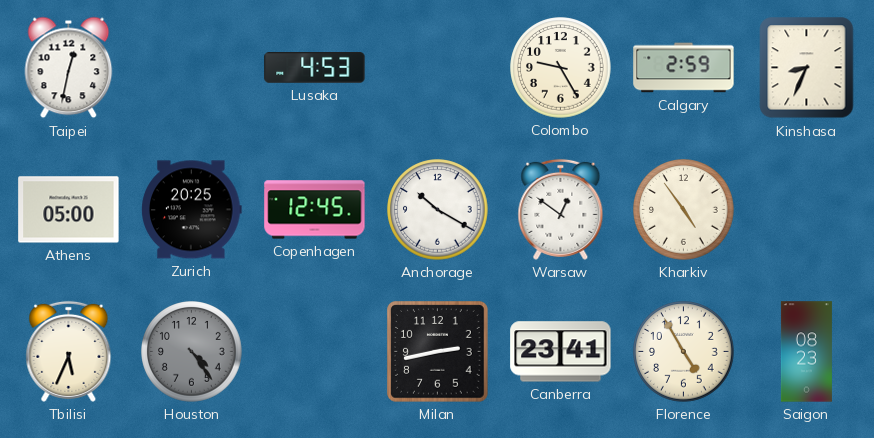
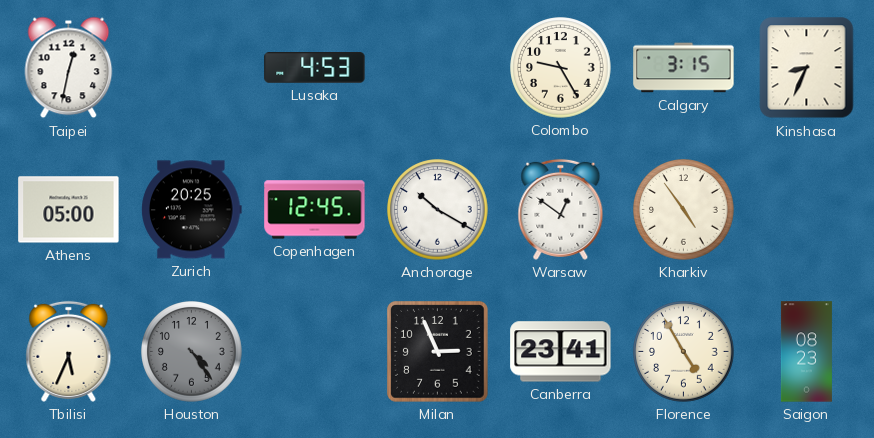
Calgary: 2:59 -> 3:15
Milan: 2:43 -> 2:56
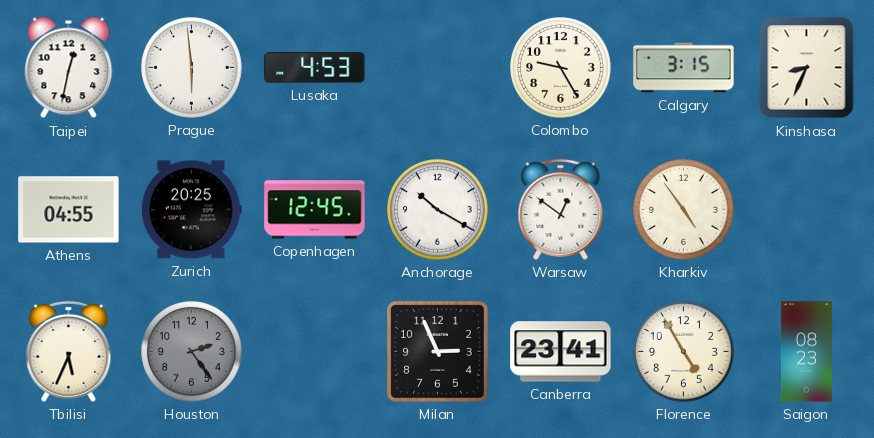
Prague: none -> 5:59
Athens: 05:00 -> 04:55
Houston: 4:24 -> 2:24
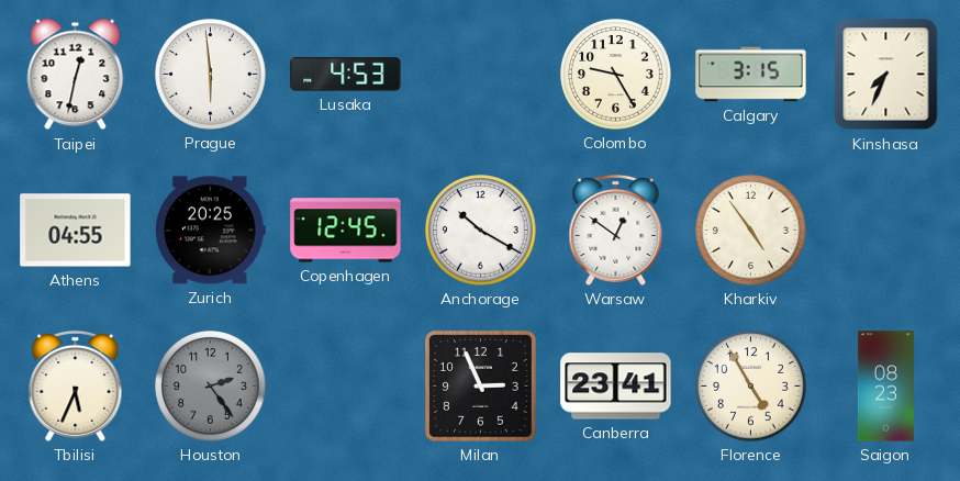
Kinshasa: 8:34 -> 7:34
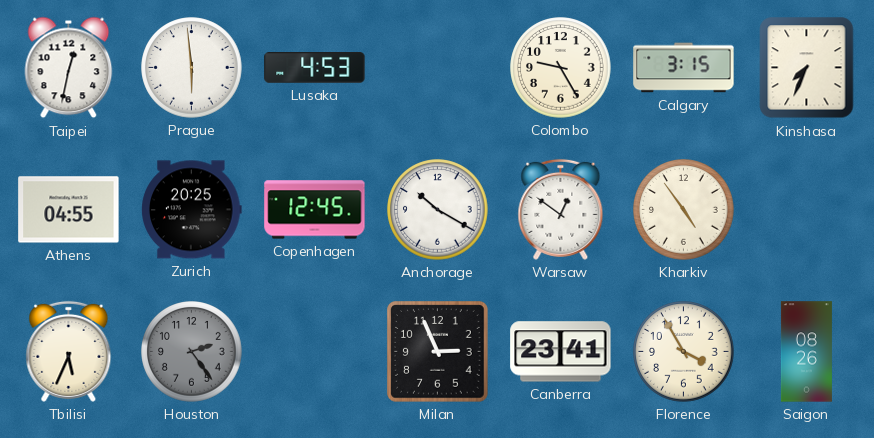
Florence: 4:55 -> 3:55
Saigon: 08:23 -> 08:26
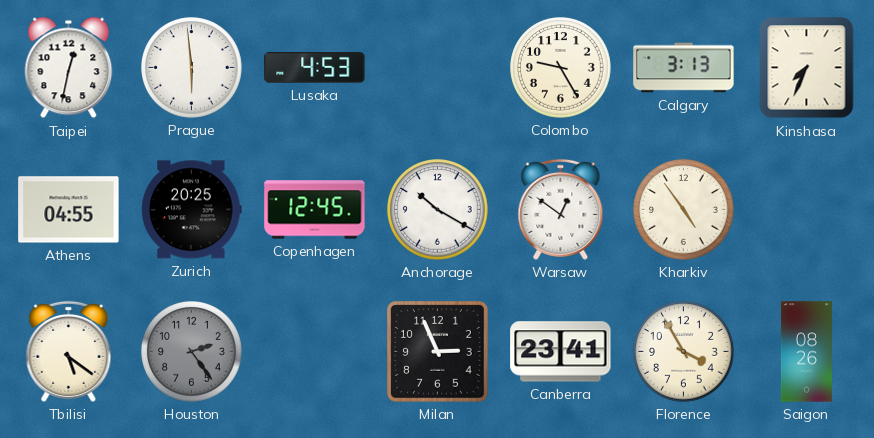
Calgary: 3:15 -> 3:13
Tbilisi: 5:34 -> 5:21
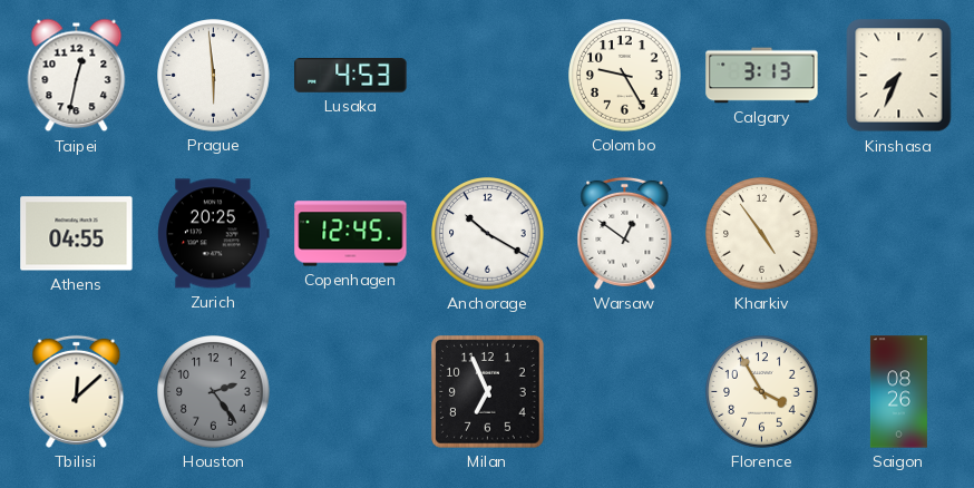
Tbilisi: 5:21 -> 12:08
Milan: 2:56 -> 6:56
Canberra: 23:41 -> none
